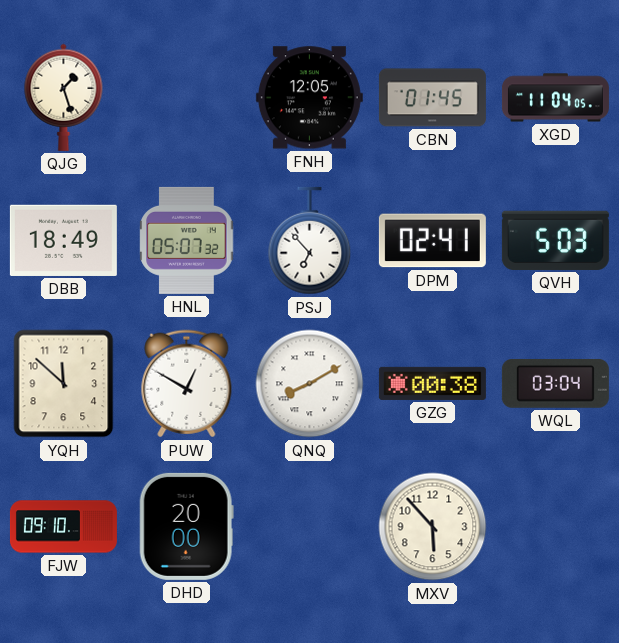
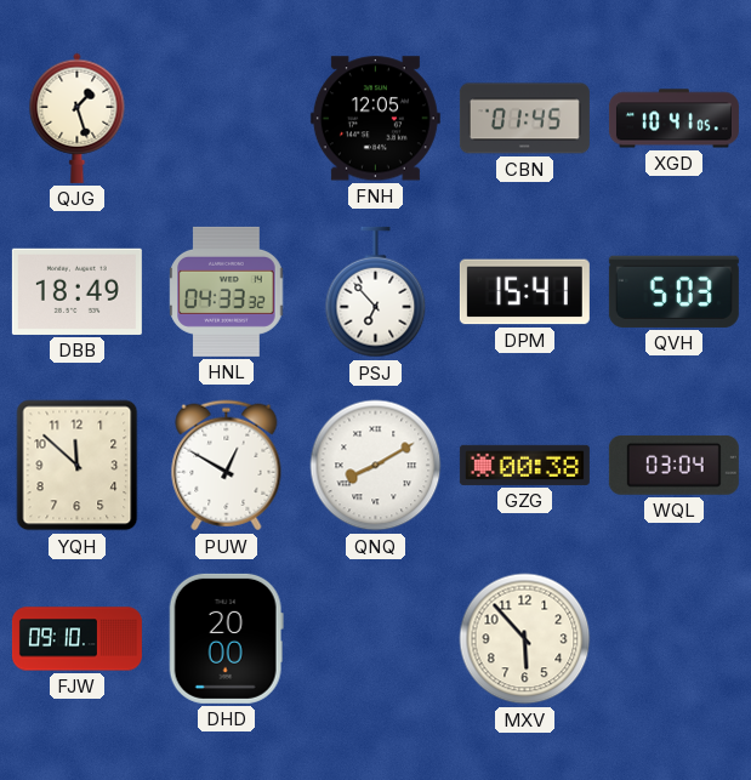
XGD: 11:04 -> 10:41
HNL: 05:07 -> 04:33
DPM: 02:41 -> 15:41
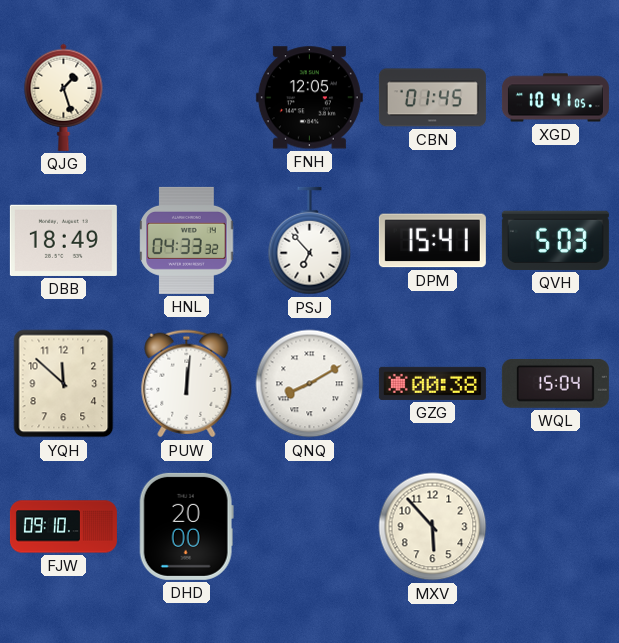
PUW: 12:50 -> 12:01
WQL: 03:04 -> 15:04
